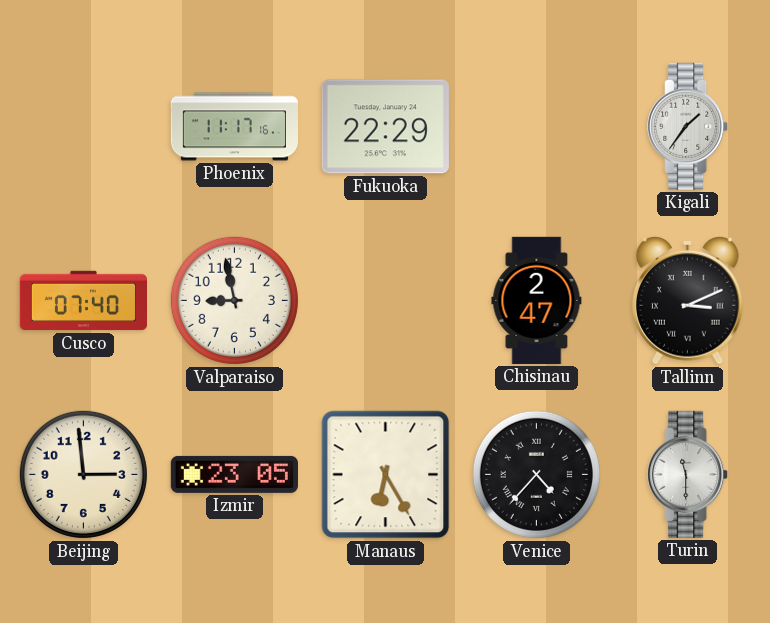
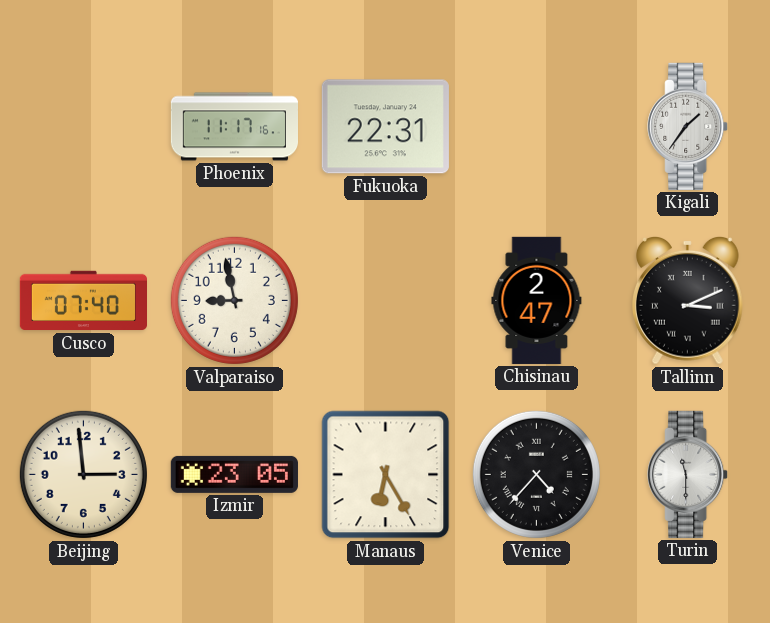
Fukuoka: 22:29 -> 22:31
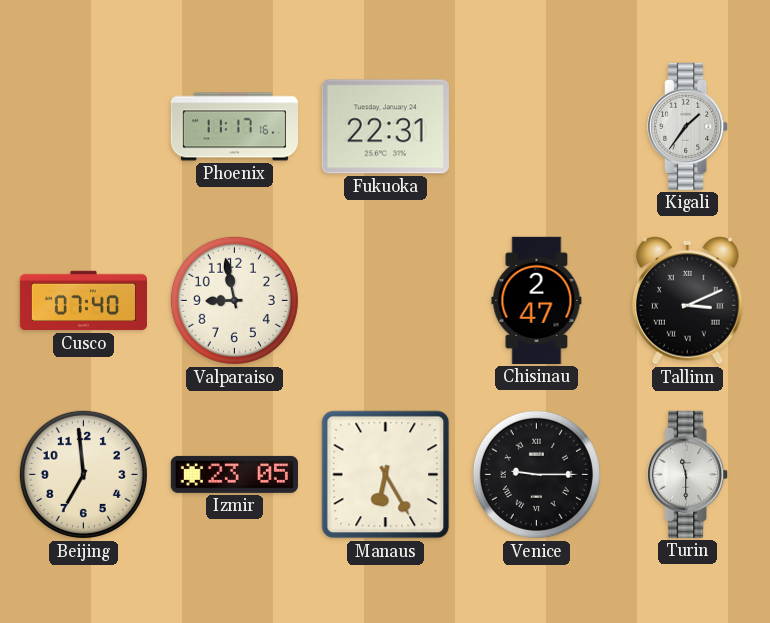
Beijing: 2:59 -> 6:59
Venice: 4:37 -> 9:15
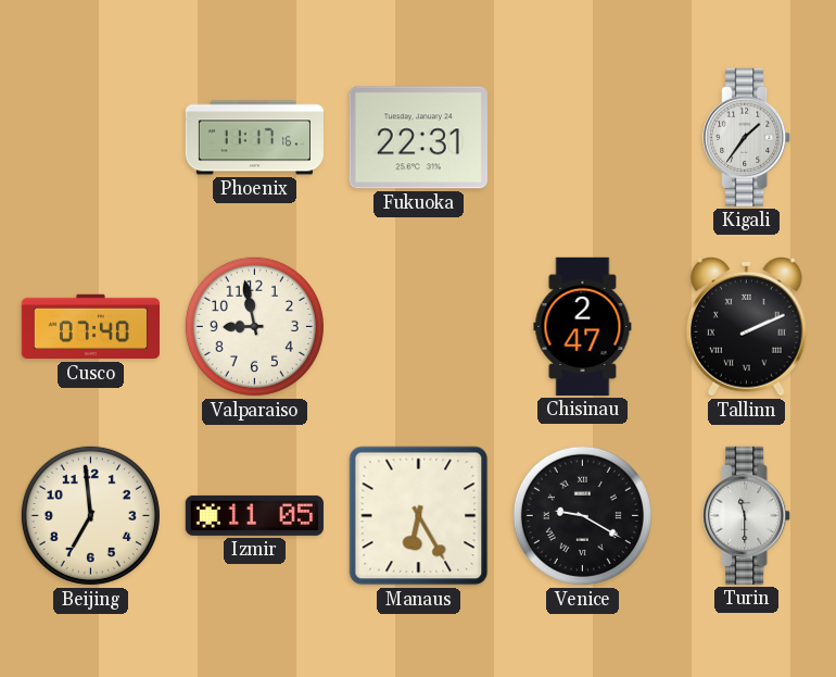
Tallinn: 3:11 -> 2:11
Izmir: 23:05 -> 11:05
Venice: 9:15 -> 9:20
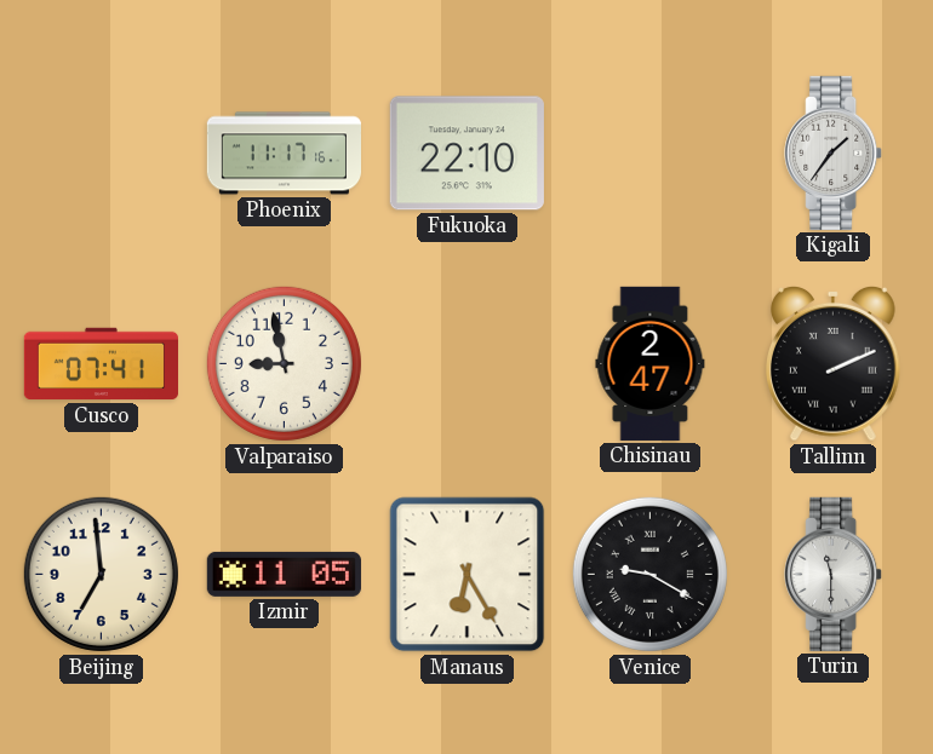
Fukuoka: 22:31 -> 22:10
Cusco: 07:40 -> 07:41
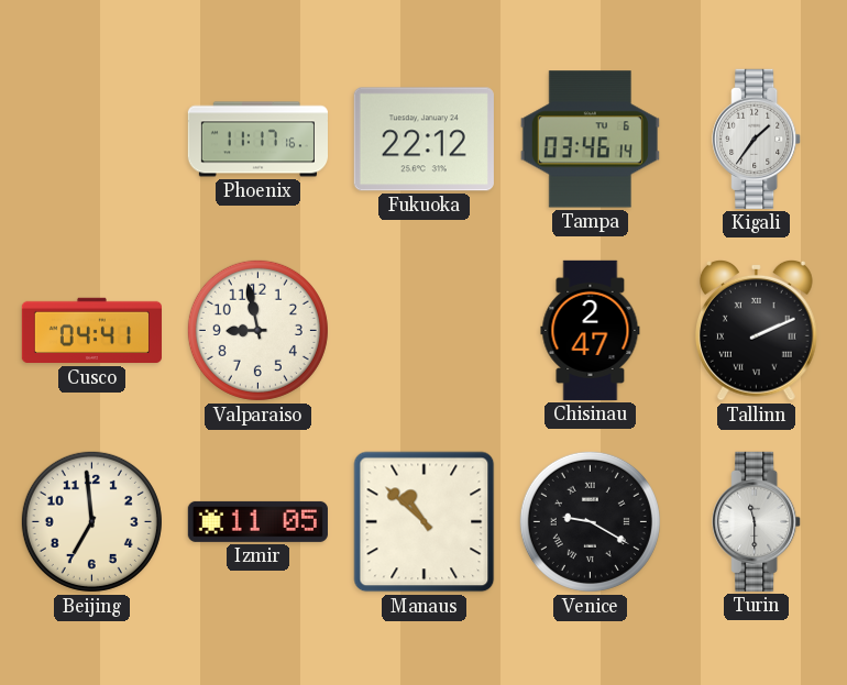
Fukuoka: 22:10 -> 22:12
Tampa: none -> 03:46
Cusco: 07:41 -> 04:41
Manaus: 6:25 -> 10:52
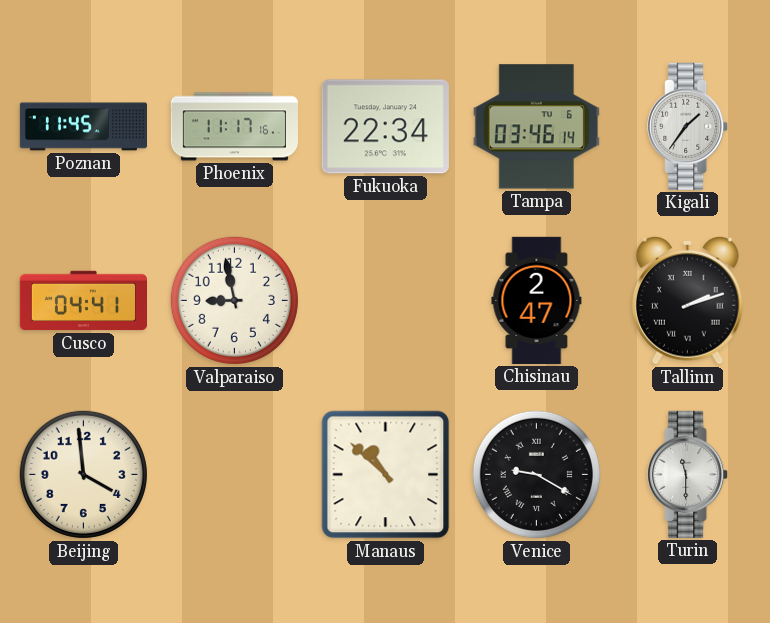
Poznan: none -> 11:45
Fukuoka: 22:12 -> 22:34
Tallinn: 2:11 -> 2:12
Beijing: 6:59 -> 3:59
Izmir: 11:05 -> none
